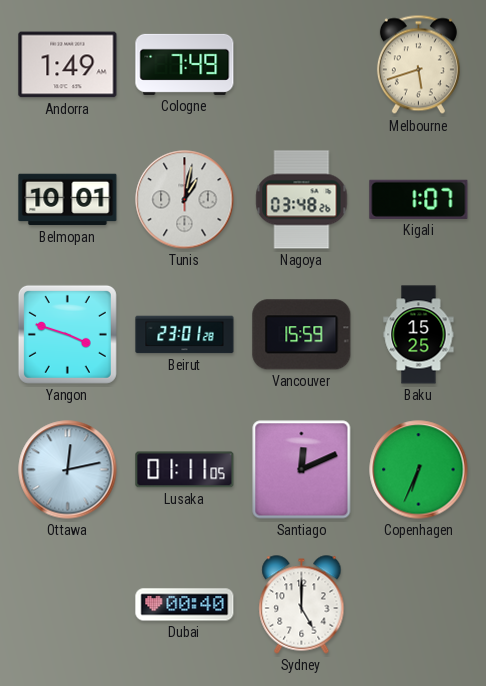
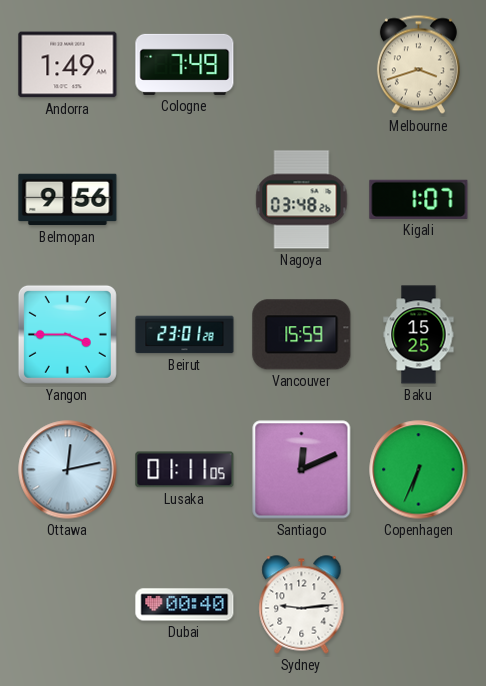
Melbourne: 5:42 -> 3:42
Belmopan: 10:01 -> 9:56
Tunis: 1:02 -> none
Yangon: 3:48 -> 3:45
Sydney: 5:00 -> 9:14
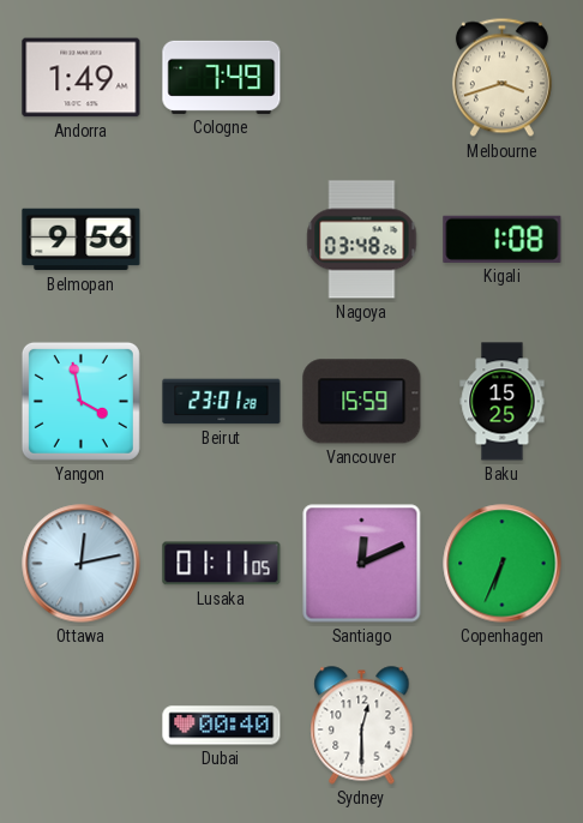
Kigali: 1:07 -> 1:08
Yangon: 3:45 -> 3:58
Sydney: 9:14 -> 12:30
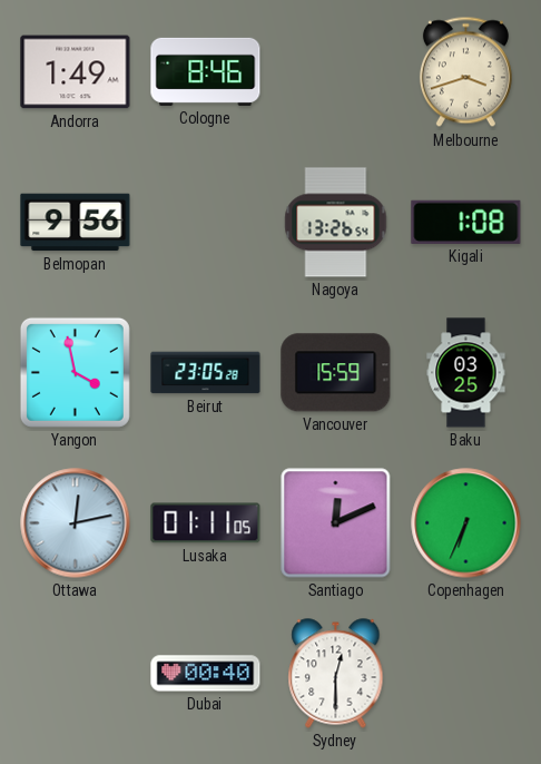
Cologne: 7:49 -> 8:46
Nagoya: 03:48 -> 13:26
Beirut: 23:01 -> 23:05
Baku: 15:25 -> 03:25
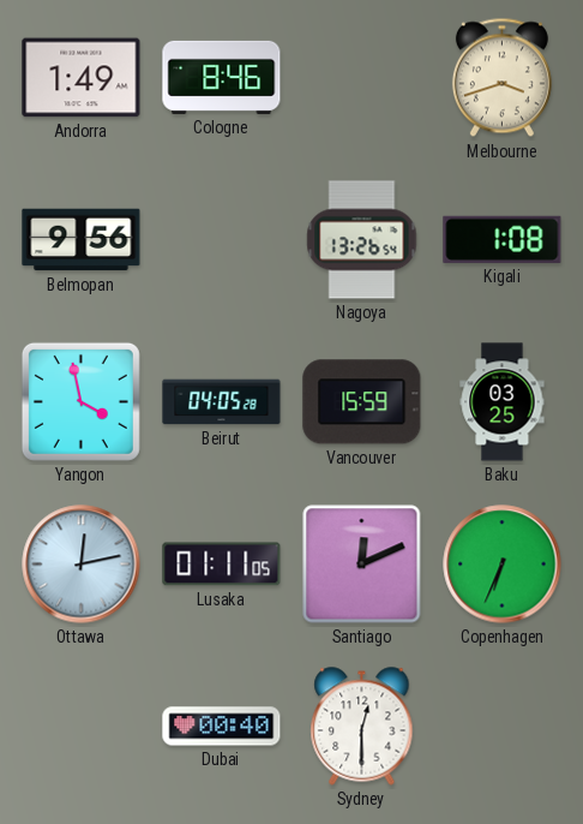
Beirut: 23:05 -> 04:05
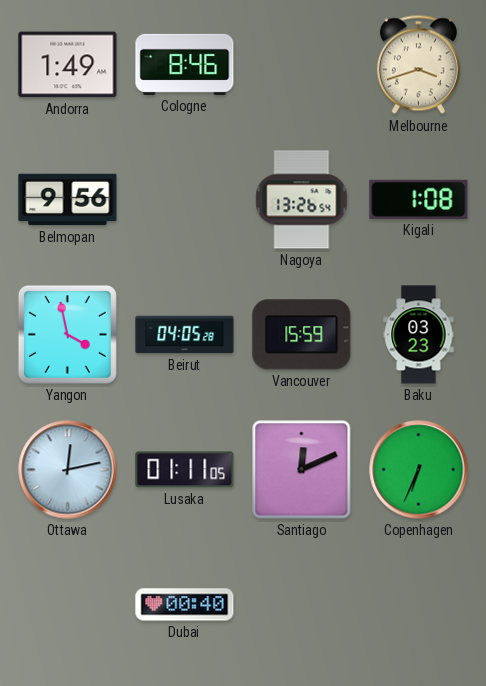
Baku: 03:25 -> 03:23
Sydney: 12:30 -> none
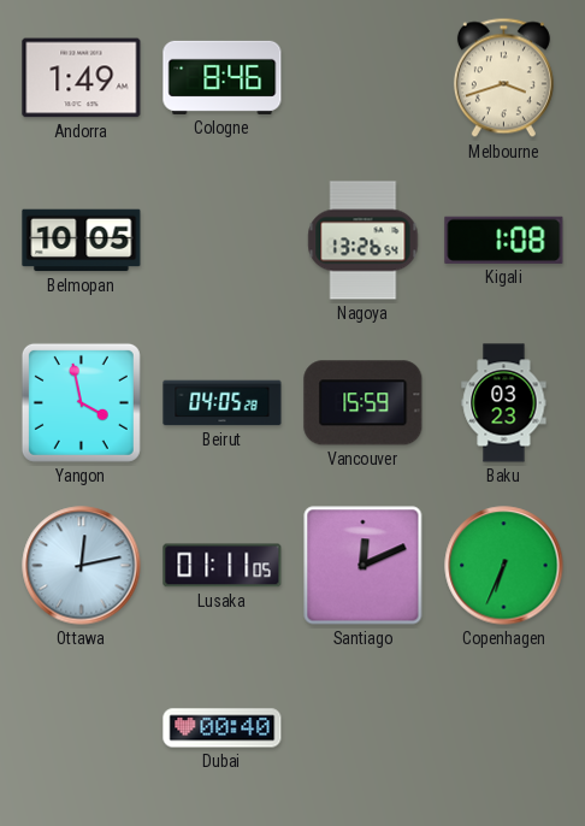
Belmopan: 9:56 -> 10:05
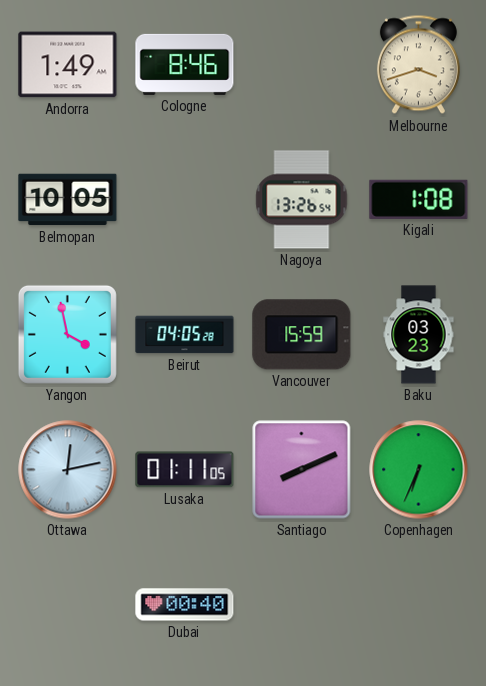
Santiago: 12:11 -> 8:11
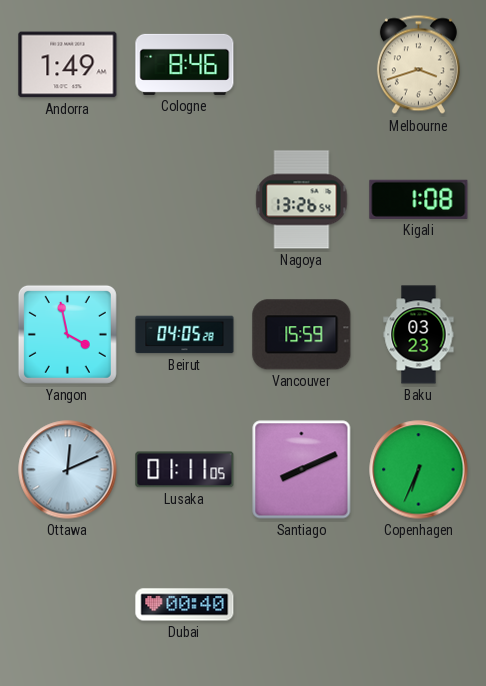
Belmopan: 10:05 -> none
Ottawa: 12:13 -> 12:11
